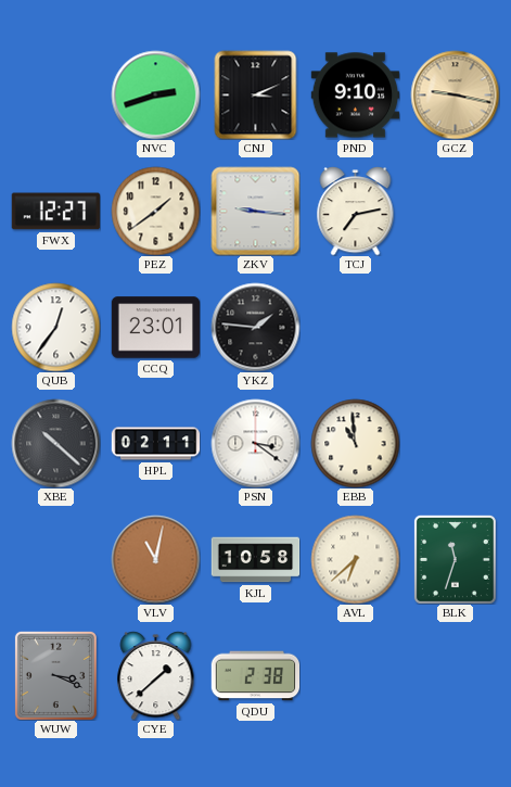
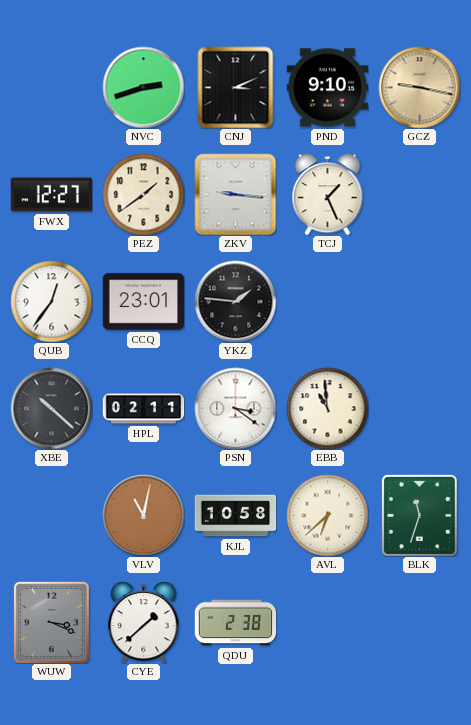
TCJ: 7:13 -> 1:26
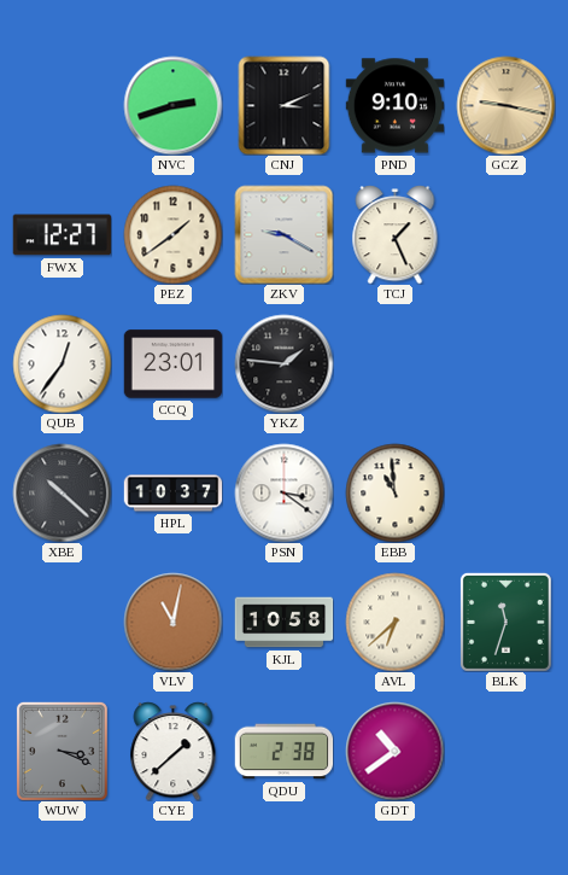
ZKV: 9:16 -> 9:20
HPL: 02:11 -> 10:37
GDT: none -> 10:39
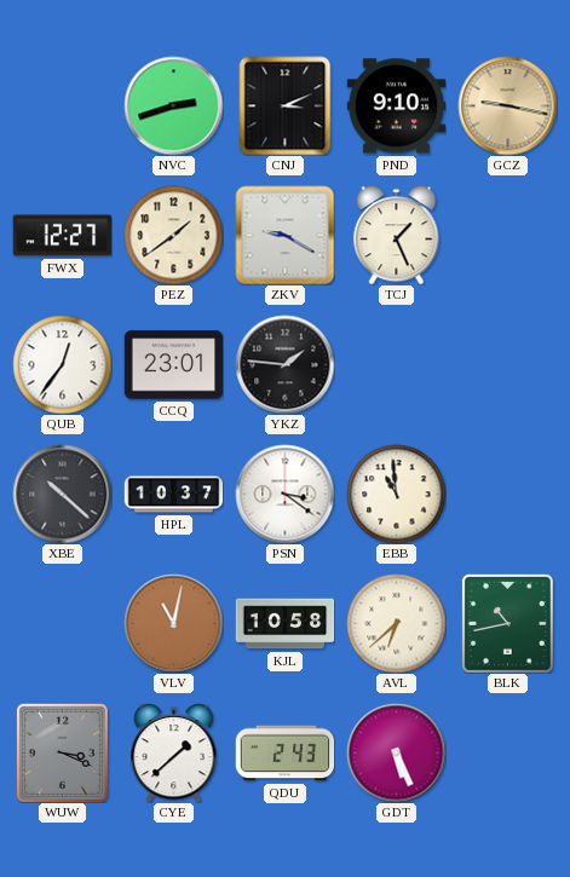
BLK: 11:33 -> 10:43
QDU: 2:38 -> 2:43
GDT: 10:39 -> 5:26
